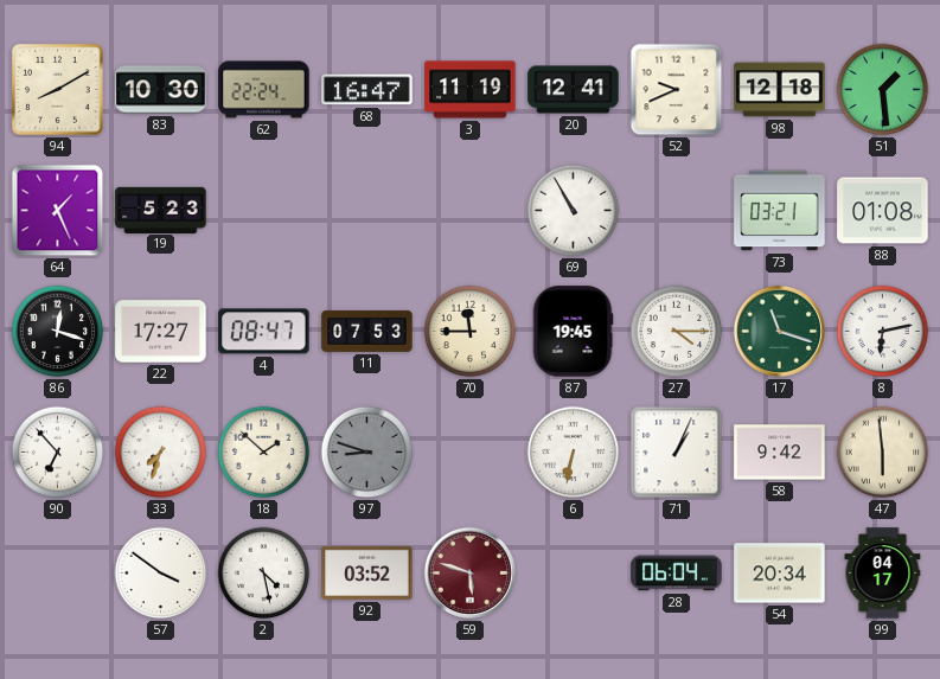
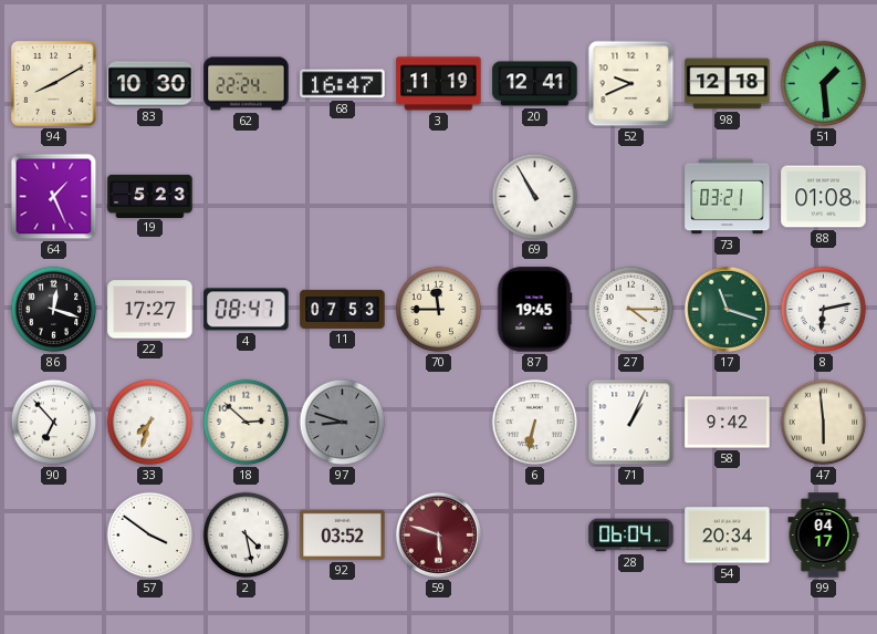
18: 1:52 -> 2:52
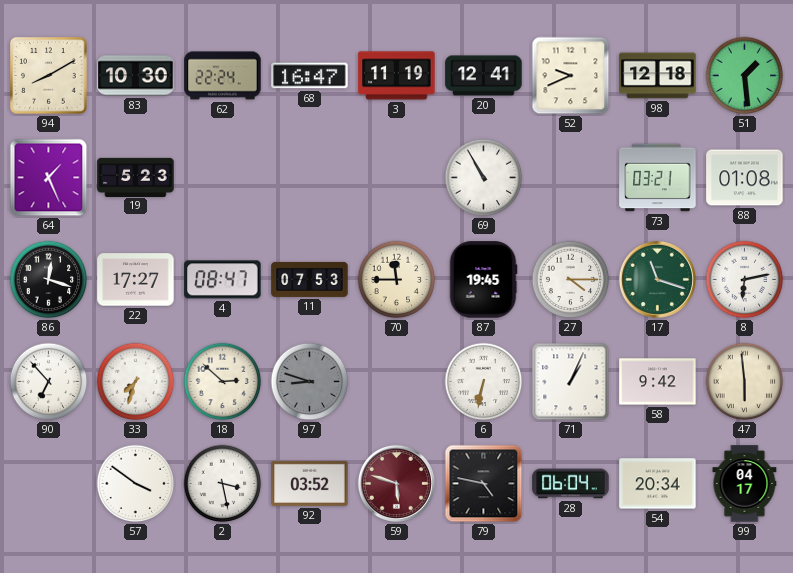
2: 4:28 -> 3:28
79: none -> 4:47
